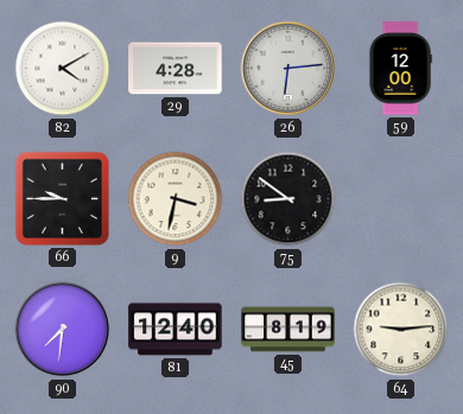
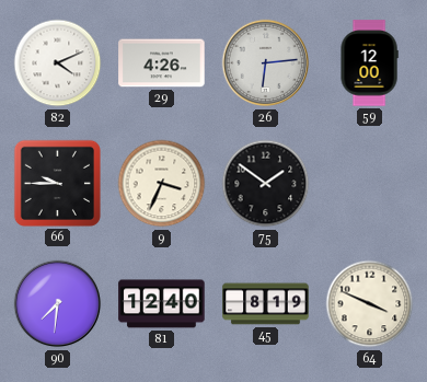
82: 4:10 -> 4:11
29: 4:28 -> 4:26
9: 3:32 -> 3:34
75: 8:51 -> 1:51
64: 9:14 -> 3:49
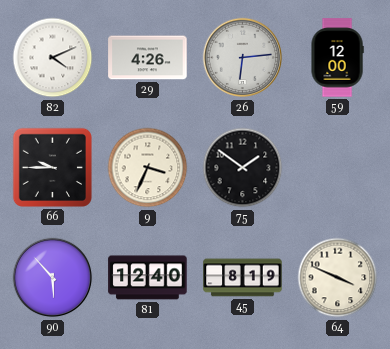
90: 7:31 -> 5:53
